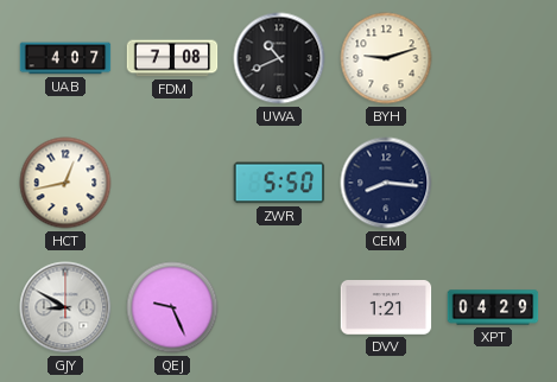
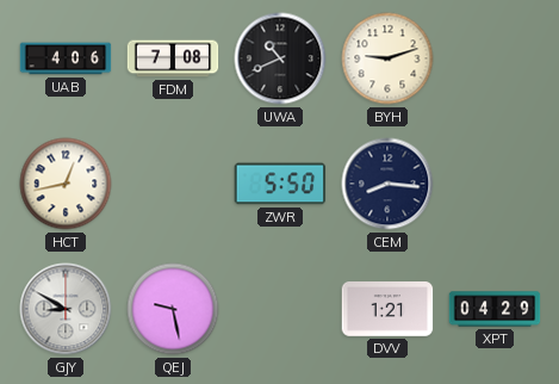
UAB: 4:07 -> 4:06
QEJ: 9:26 -> 9:28
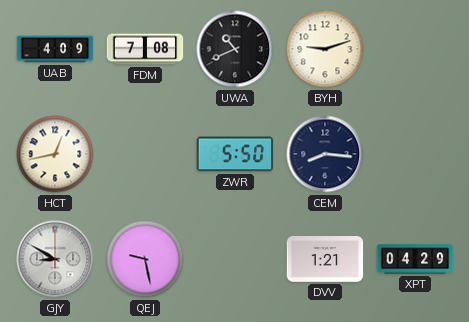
UAB: 4:06 -> 4:09
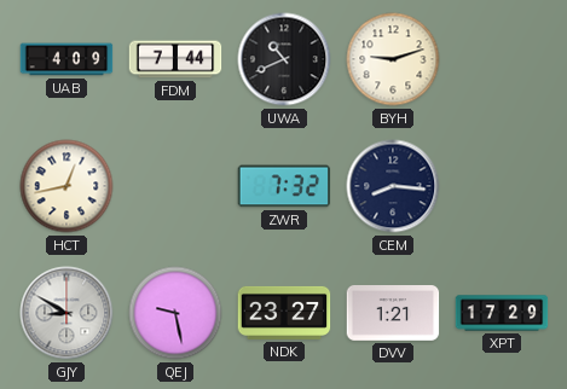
FDM: 7:08 -> 7:44
ZWR: 5:50 -> 7:32
NDK: none -> 23:27
XPT: 04:29 -> 17:29
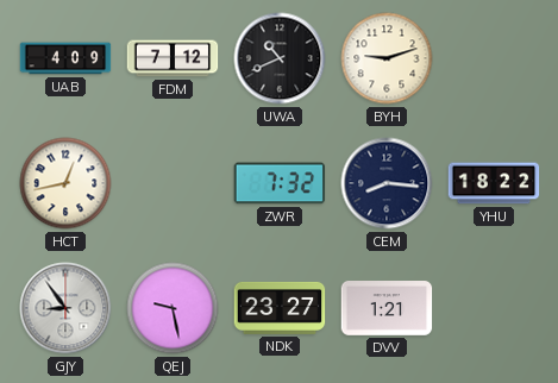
FDM: 7:44 -> 7:12
YHU: none -> 18:22
GJY: 8:50 -> 8:54
XPT: 17:29 -> none
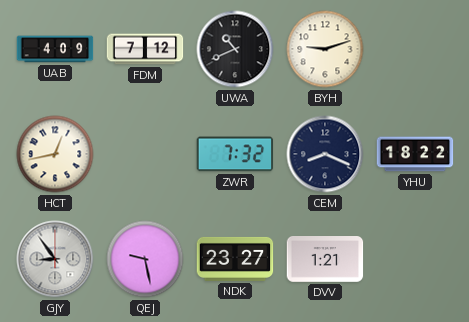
CEM: 8:16 -> 8:19
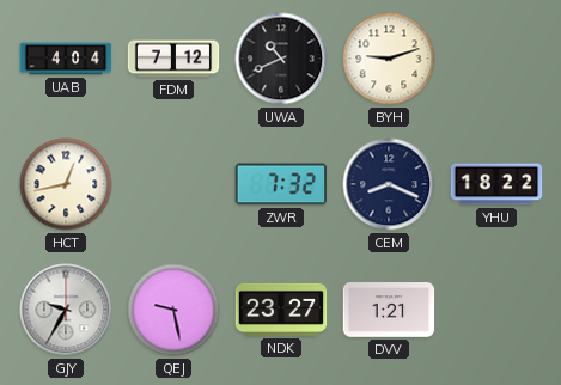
UAB: 4:09 -> 4:04
GJY: 8:54 -> 9:35
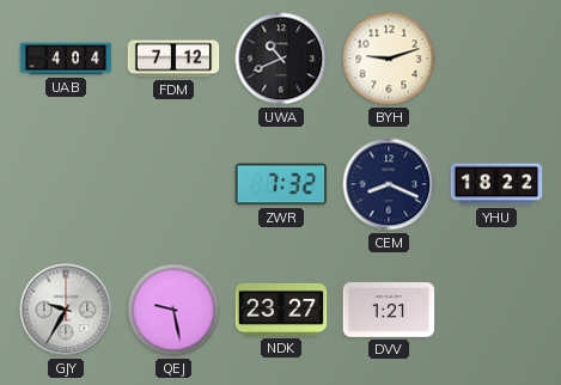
HCT: 12:43 -> none
